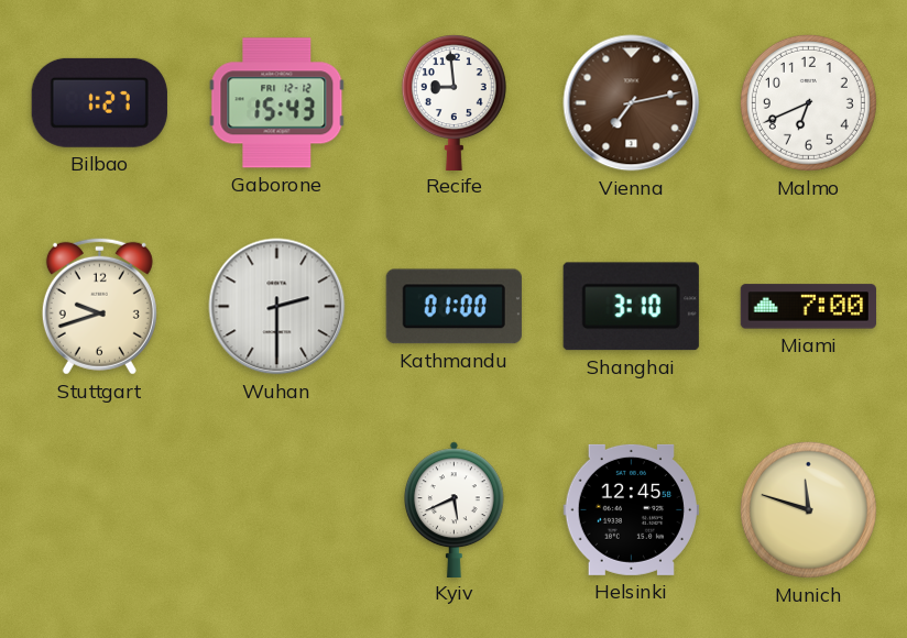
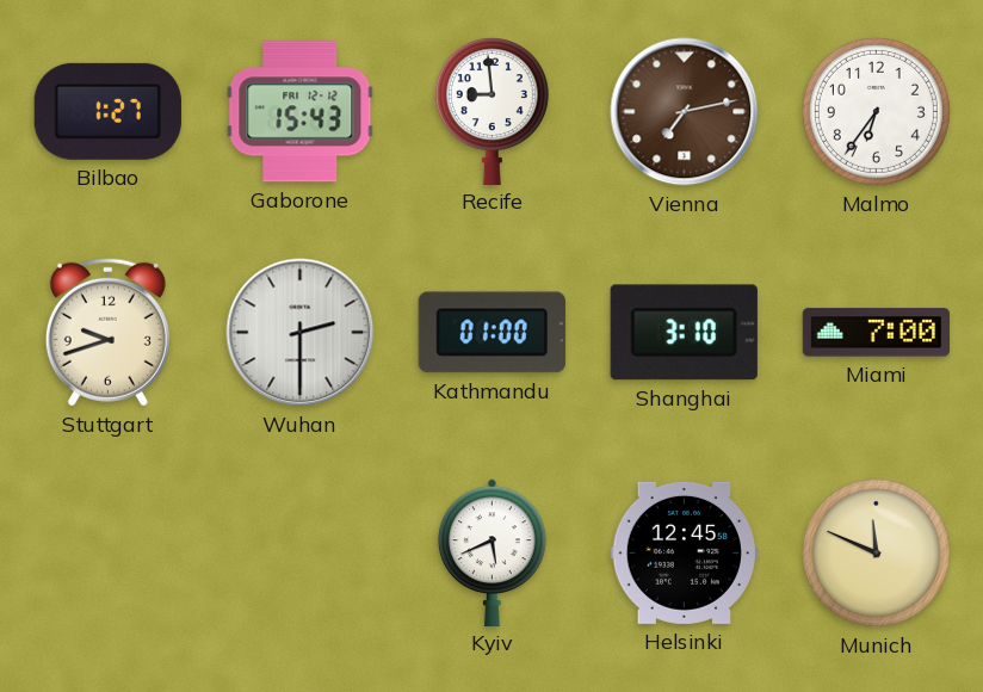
Malmo: 6:41 -> 6:36
Munich: 11:48 -> 11:49
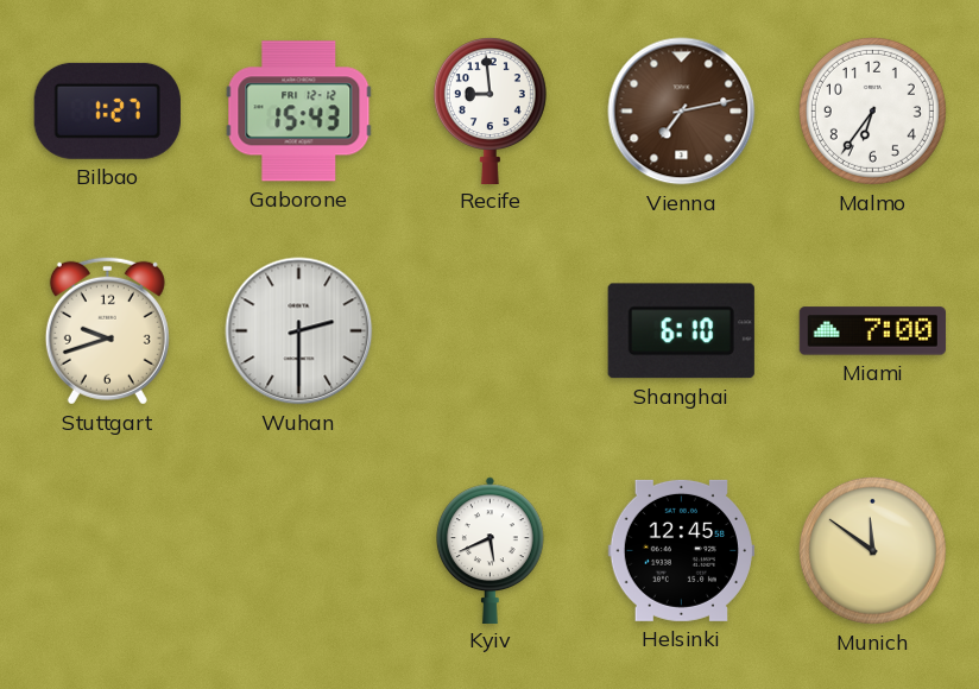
Kathmandu: 01:00 -> none
Shanghai: 3:10 -> 6:10
Munich: 11:49 -> 11:51
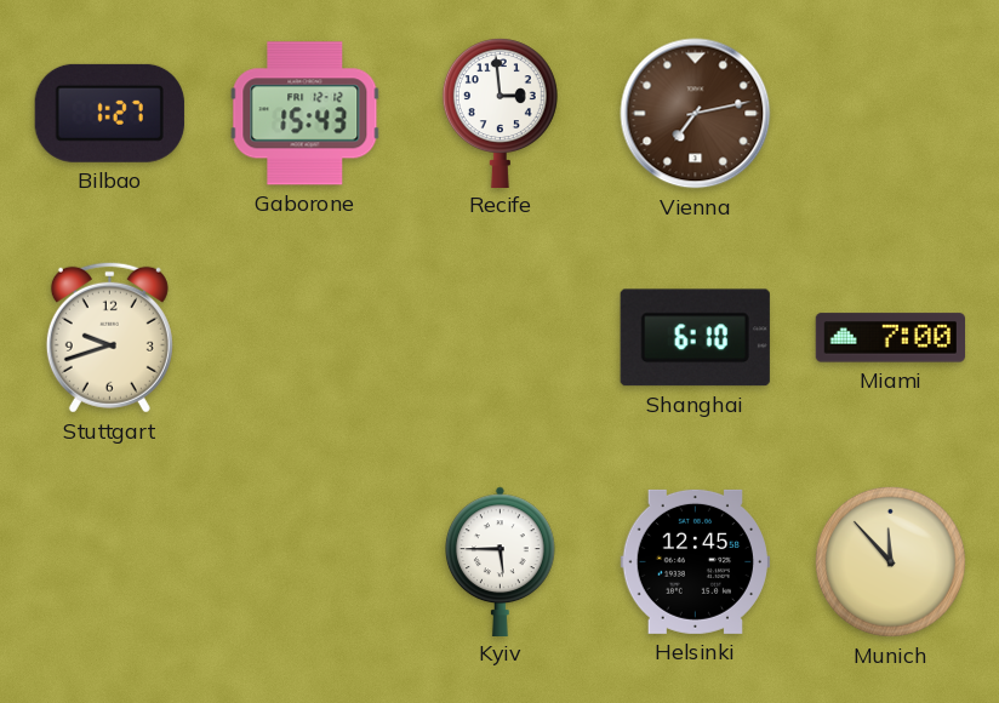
Recife: 8:59 -> 2:59
Malmo: 6:36 -> none
Wuhan: 2:30 -> none
Kyiv: 5:41 -> 5:45
Munich: 11:51 -> 11:53
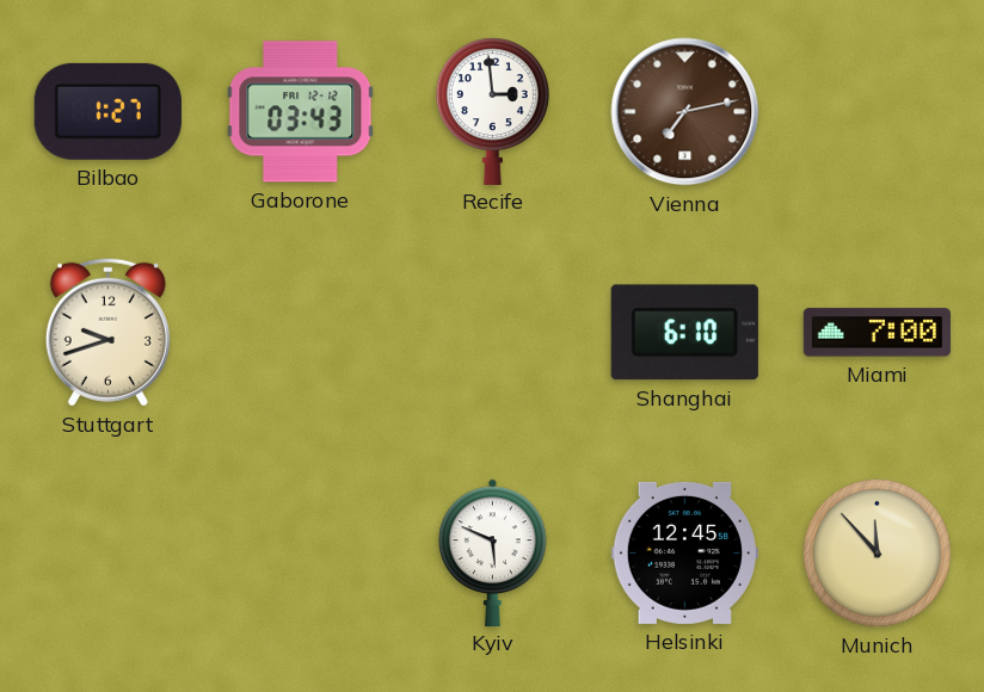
Gaborone: 15:43 -> 03:43
Kyiv: 5:45 -> 5:49
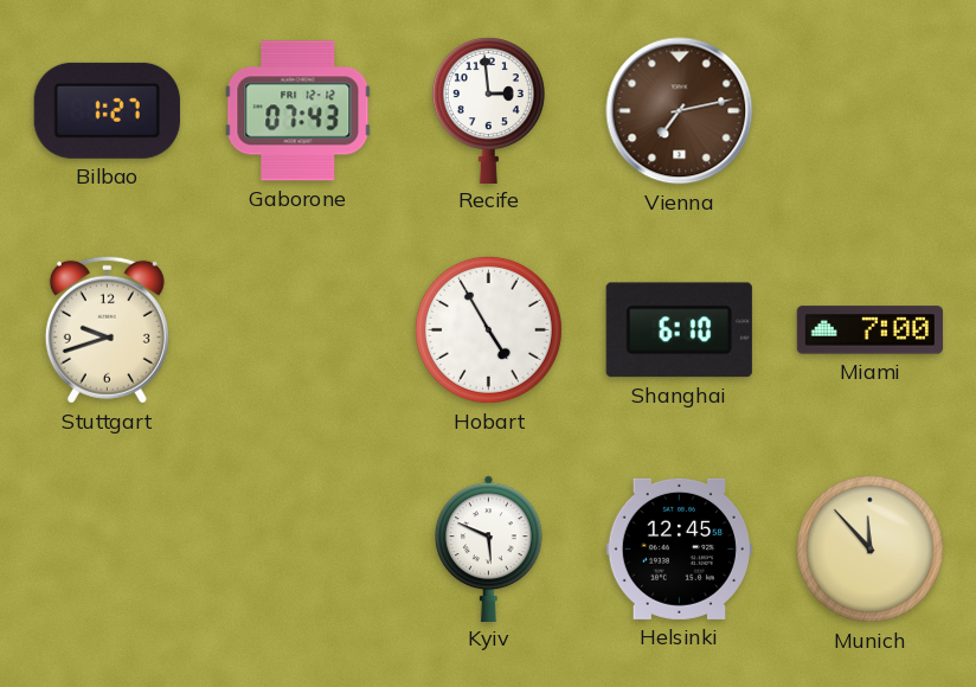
Gaborone: 03:43 -> 07:43
Hobart: none -> 4:55
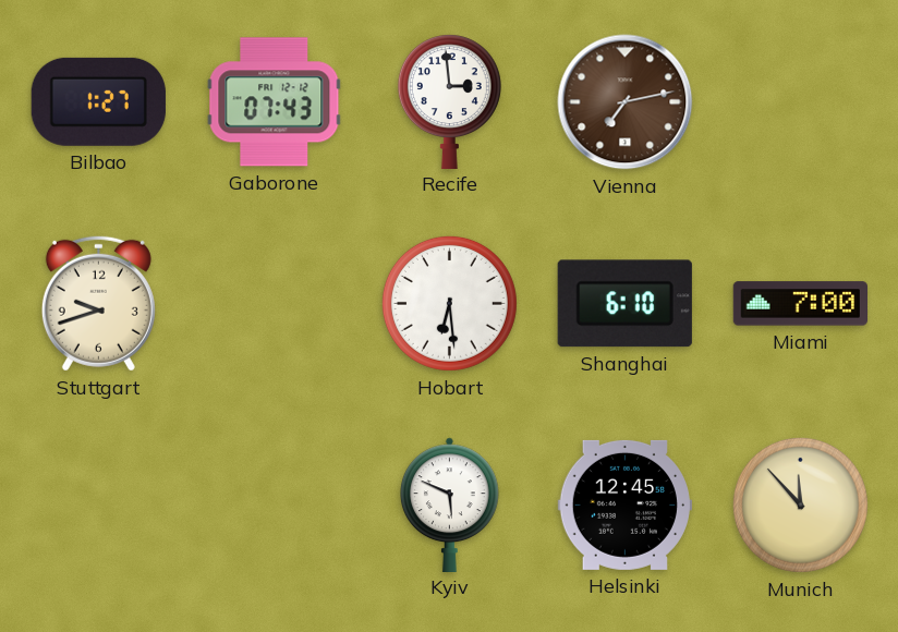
Hobart: 4:55 -> 6:29
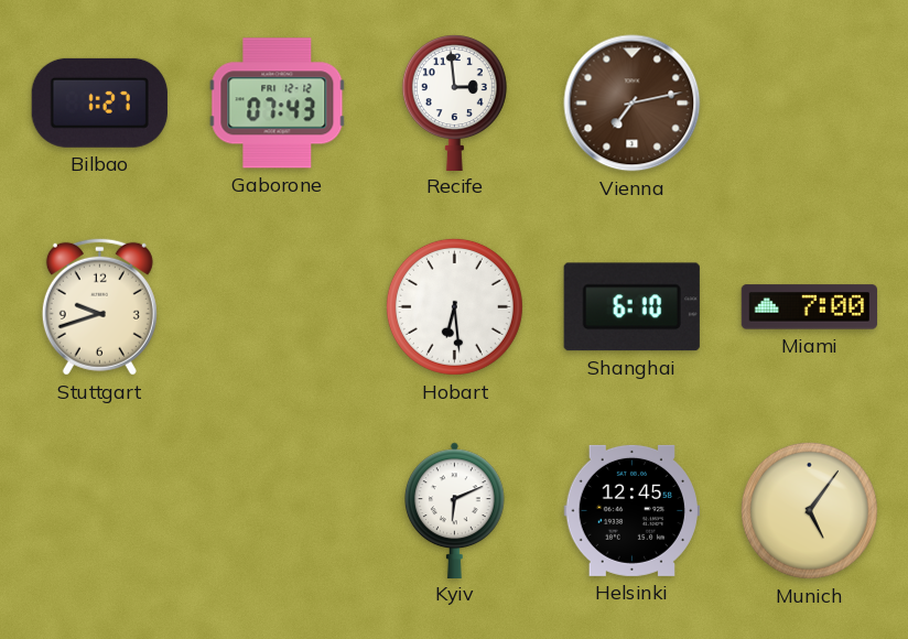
Kyiv: 5:49 -> 6:11
Munich: 11:53 -> 5:06
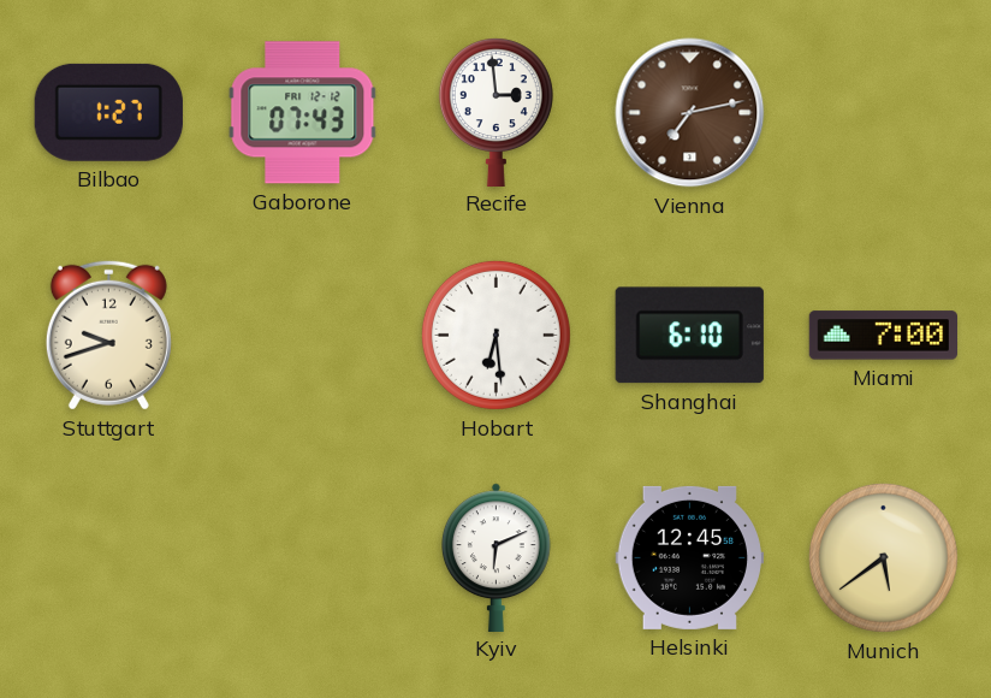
Munich: 5:06 -> 5:39
